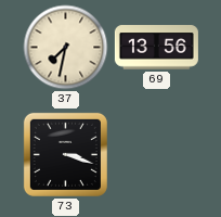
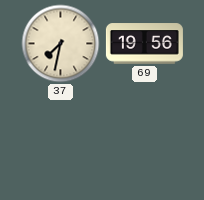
69: 13:56 -> 19:56
73: 3:18 -> none
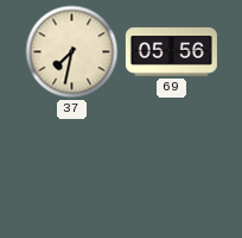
69: 19:56 -> 05:56
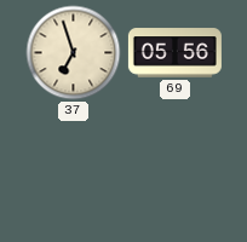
37: 7:32 -> 6:57
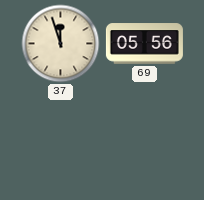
37: 6:57 -> 11:57
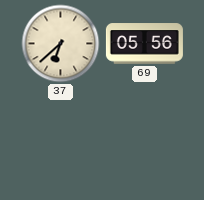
37: 11:57 -> 6:38
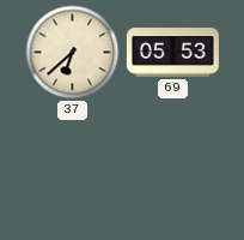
69: 05:56 -> 05:53
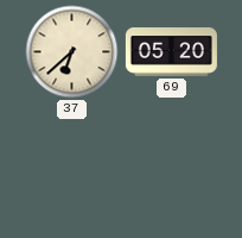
69: 05:53 -> 05:20
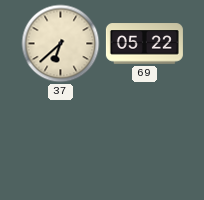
69: 05:20 -> 05:22
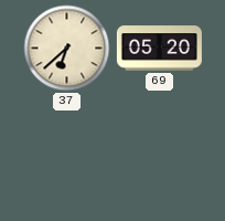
69: 05:22 -> 05:20
